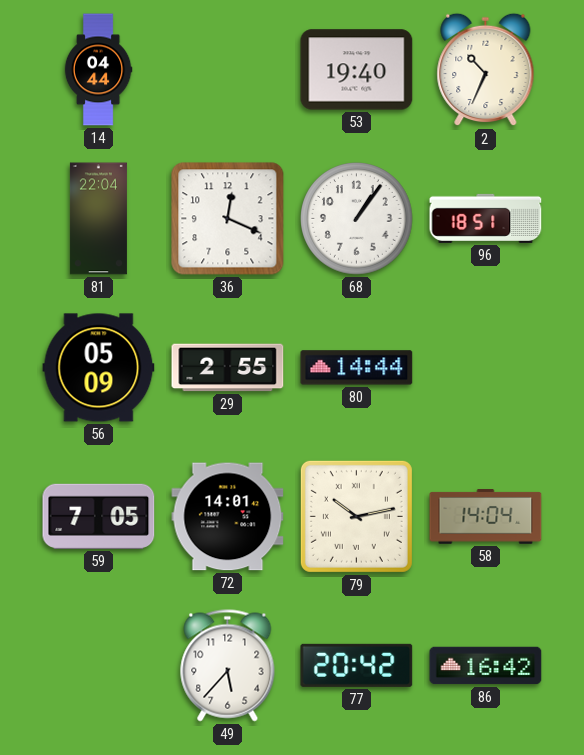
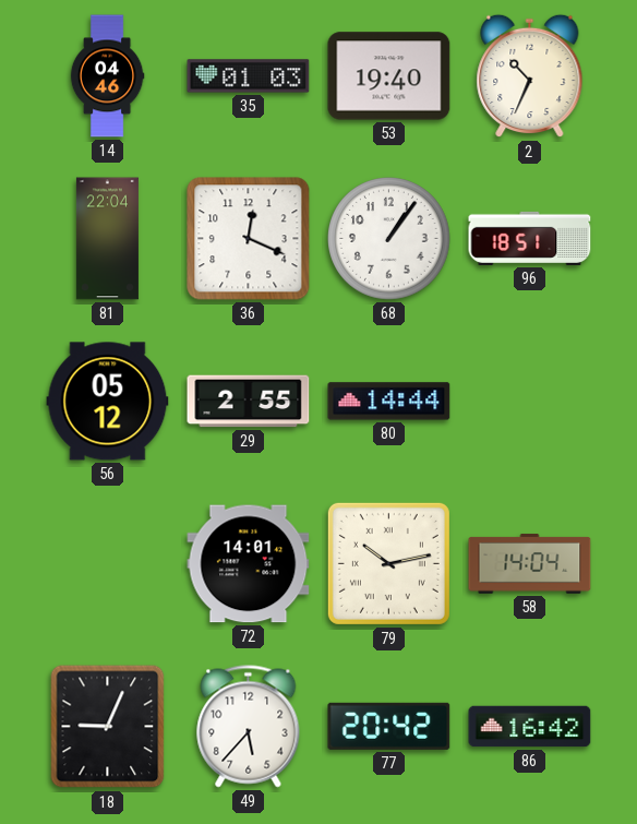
14: 04:44 -> 04:46
35: none -> 01:03
56: 05:09 -> 05:12
59: 7:05 -> none
18: none -> 9:04
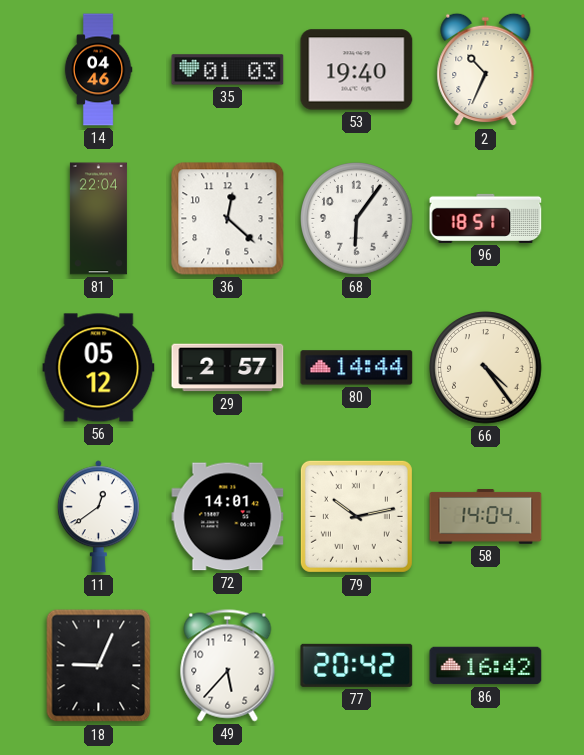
36: 12:19 -> 12:22
68: 1:06 -> 6:06
29: 2:55 -> 2:57
66: none -> 4:24
11: none -> 12:39
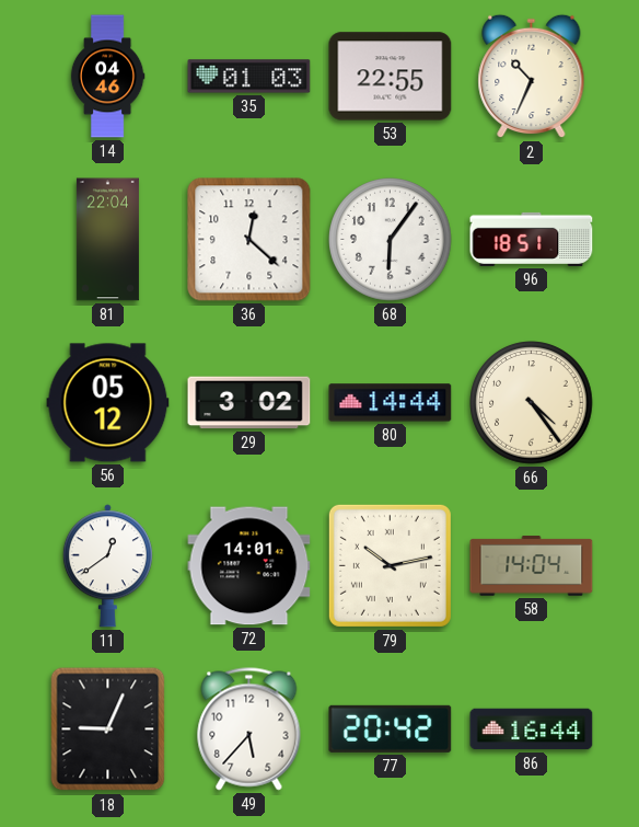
53: 19:40 -> 22:55
29: 2:57 -> 3:02
86: 16:42 -> 16:44
